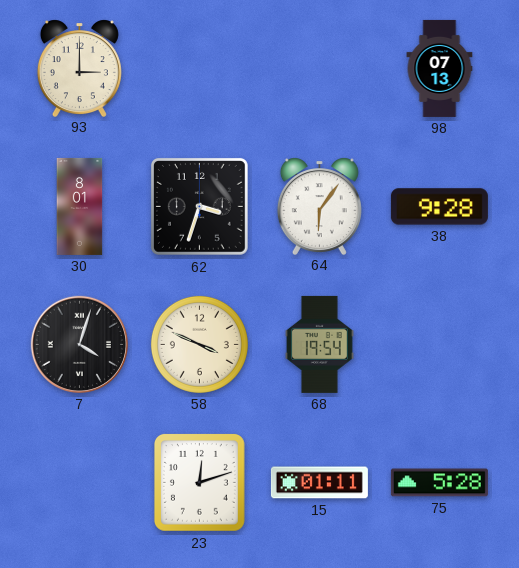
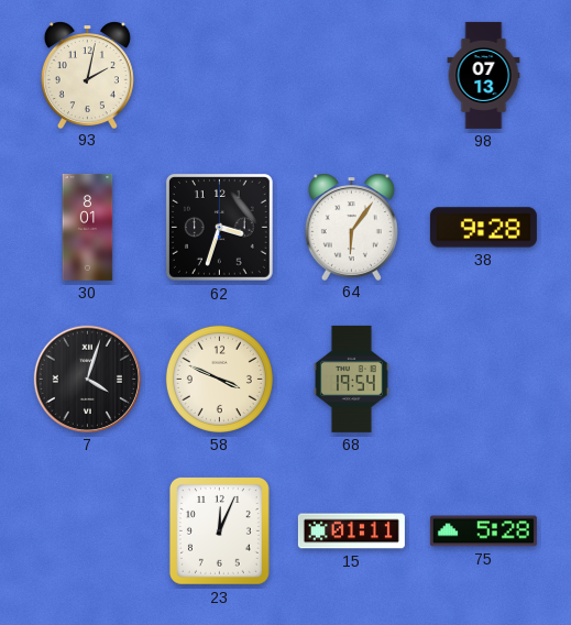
93: 3:00 -> 2:02
23: 12:12 -> 12:04
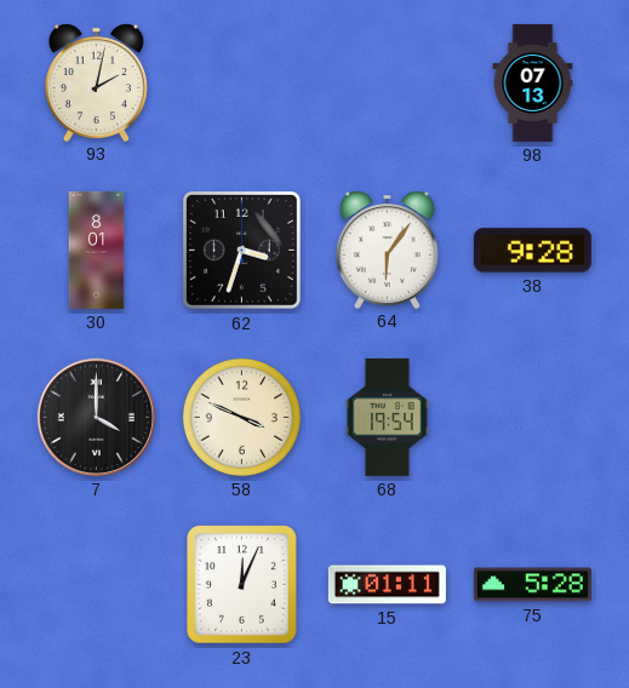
7: 4:03 -> 4:00
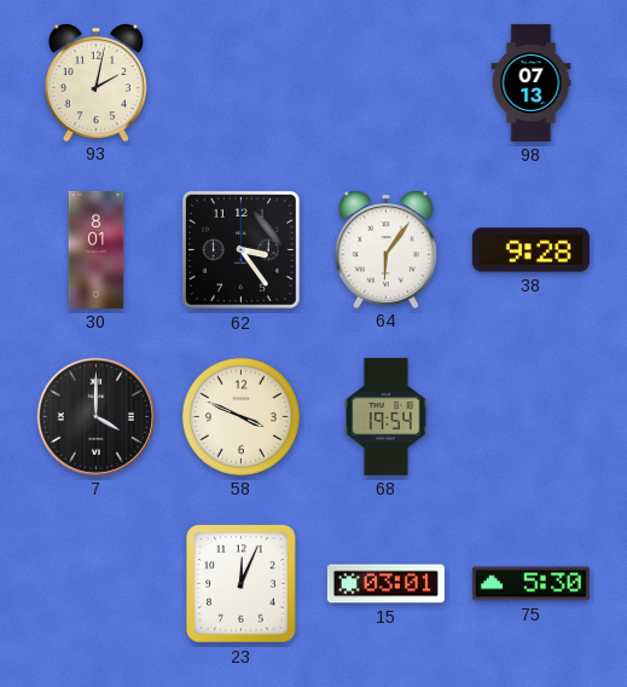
62: 3:33 -> 3:24
15: 01:11 -> 03:01
75: 5:28 -> 5:30
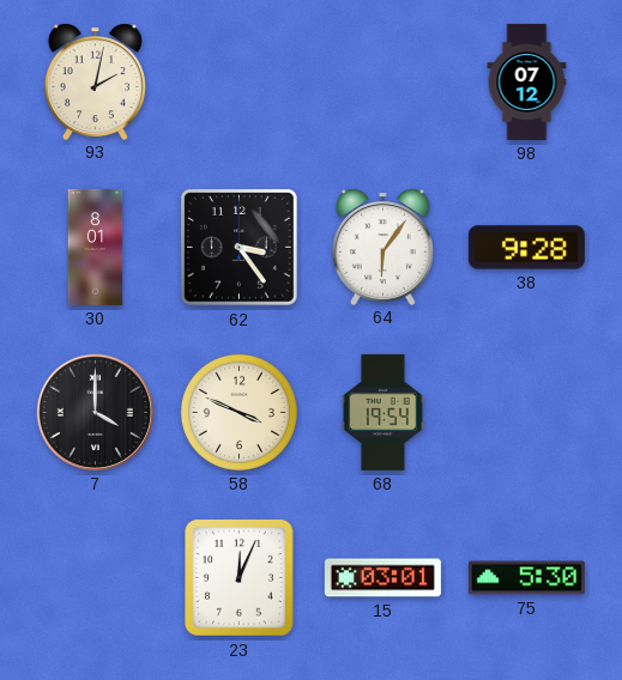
98: 07:13 -> 07:12
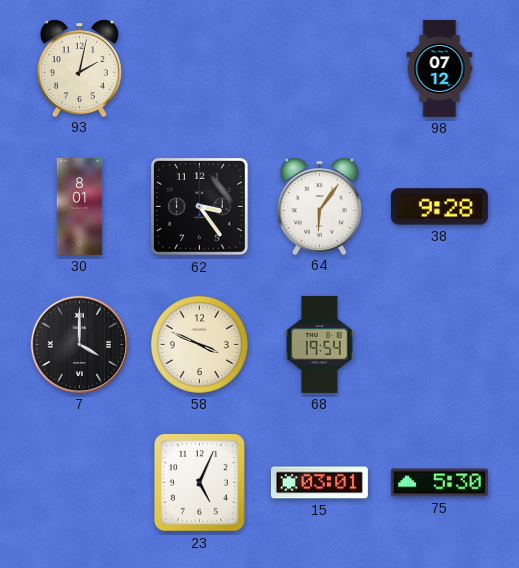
23: 12:04 -> 5:04
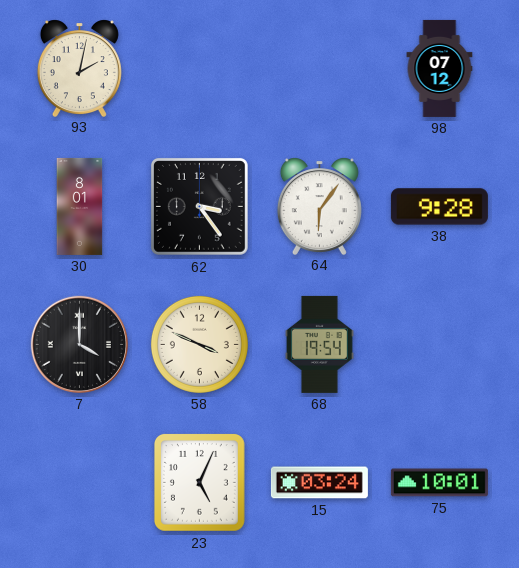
15: 03:01 -> 03:24
75: 5:30 -> 10:01
